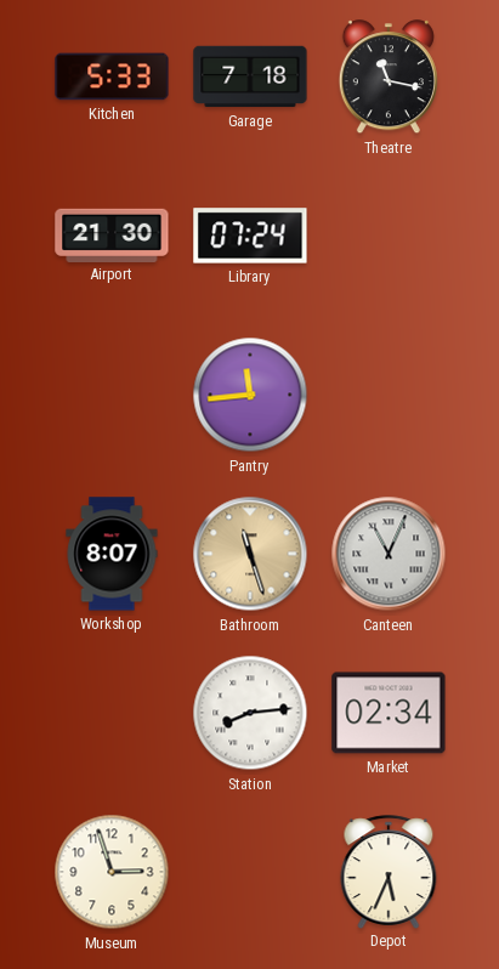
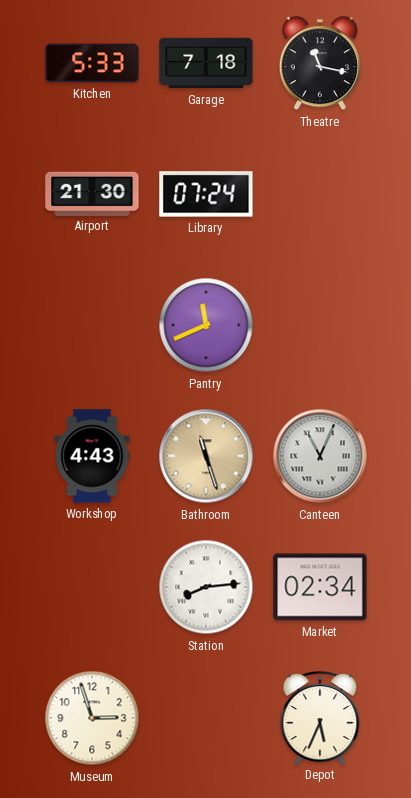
Pantry: 11:44 -> 11:41
Workshop: 8:07 -> 4:43
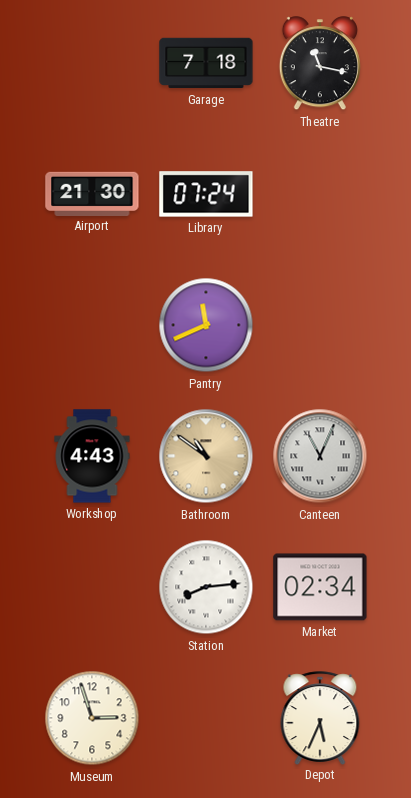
Kitchen: 5:33 -> none
Bathroom: 11:27 -> 10:51
